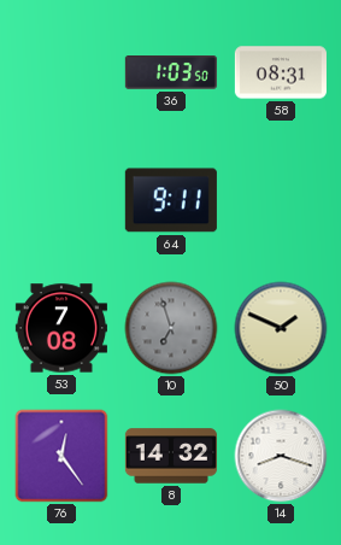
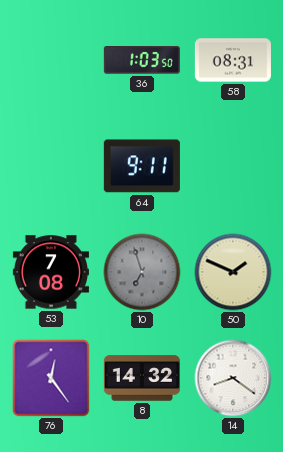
14: 8:18 -> 8:21
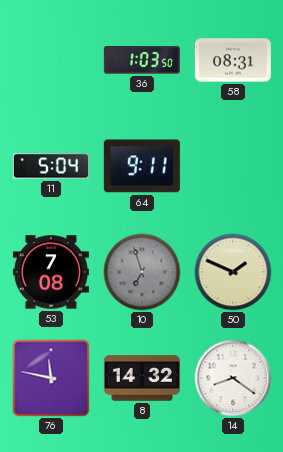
11: none -> 5:04
76: 12:24 -> 11:47
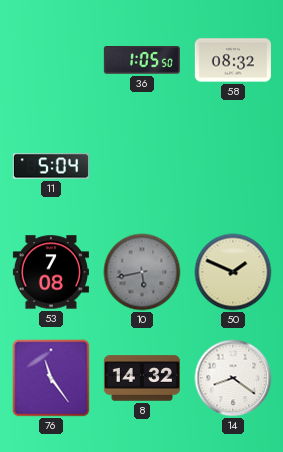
36: 1:03 -> 1:05
58: 08:31 -> 08:32
64: 9:11 -> none
10: 6:57 -> 5:43
76: 11:47 -> 11:24
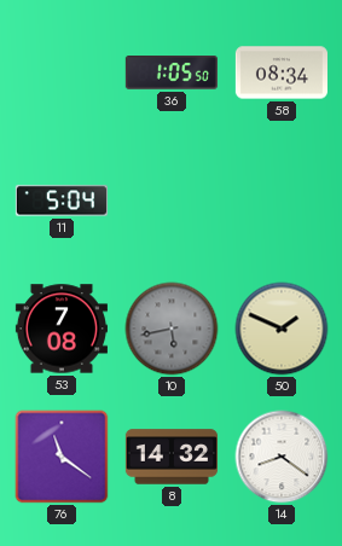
58: 08:32 -> 08:34
76: 11:24 -> 11:21
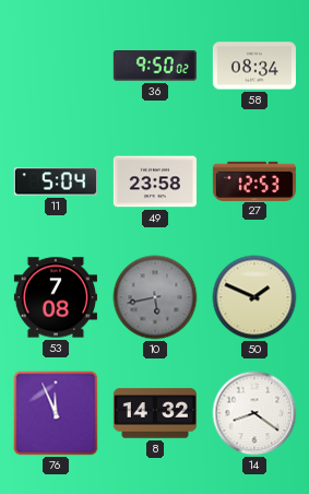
36: 1:05 -> 9:50
49: none -> 23:58
27: none -> 12:53
76: 11:21 -> 11:56
